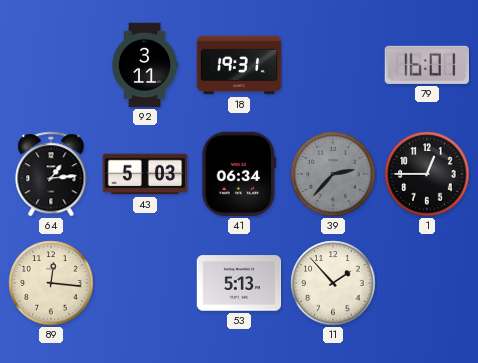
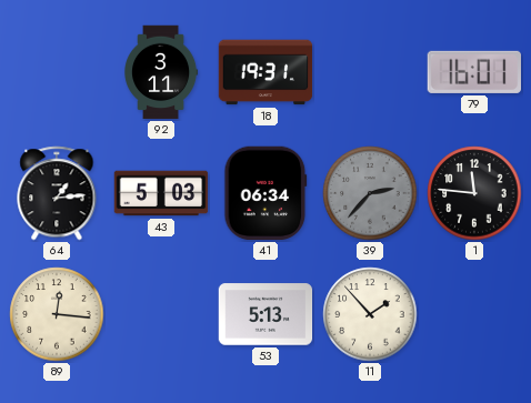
1: 12:45 -> 11:46
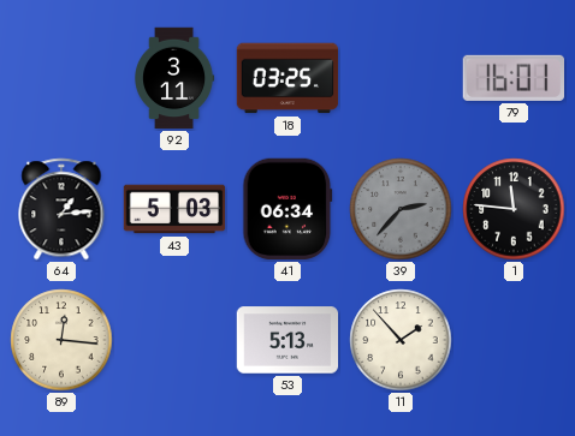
18: 19:31 -> 03:25
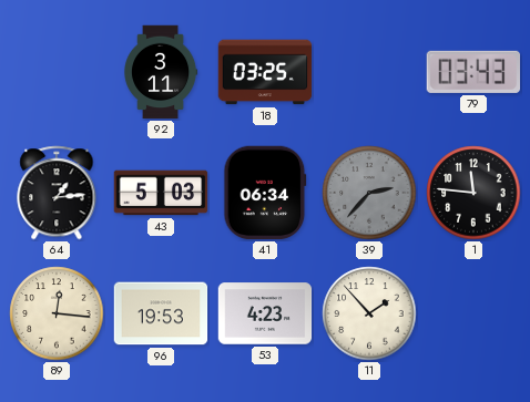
79: 16:01 -> 03:43
96: none -> 19:53
53: 5:13 -> 4:23
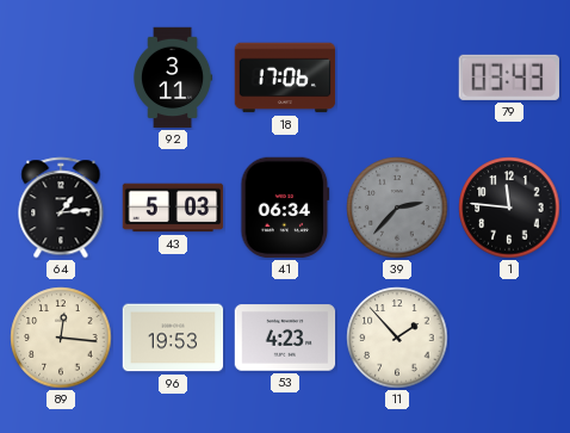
18: 03:25 -> 17:06
